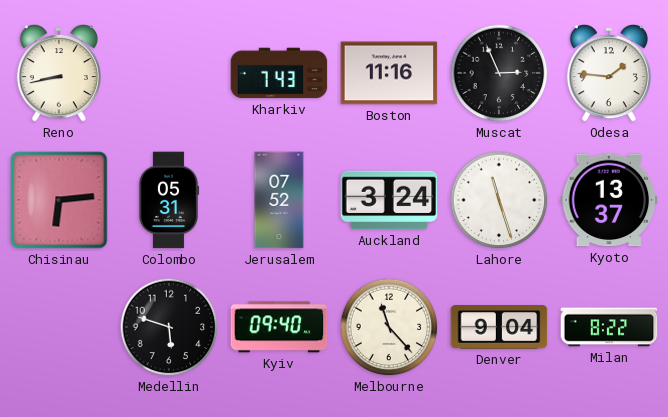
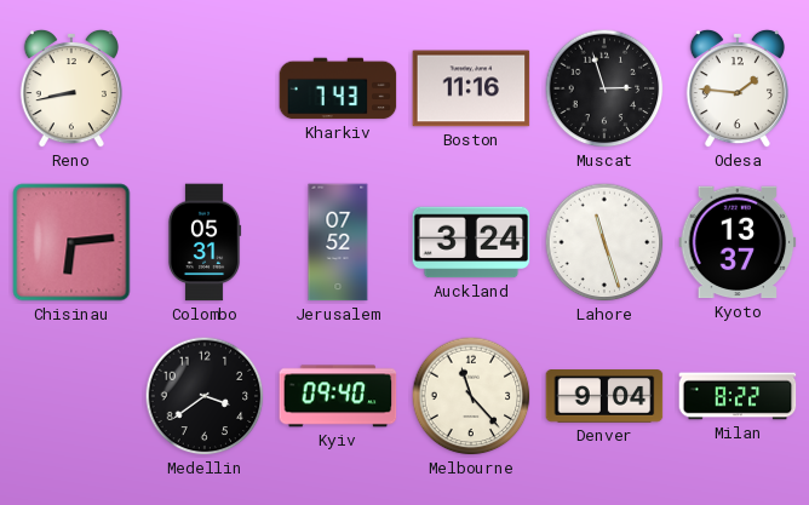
Muscat: 2:56 -> 2:57
Medellin: 5:48 -> 3:39
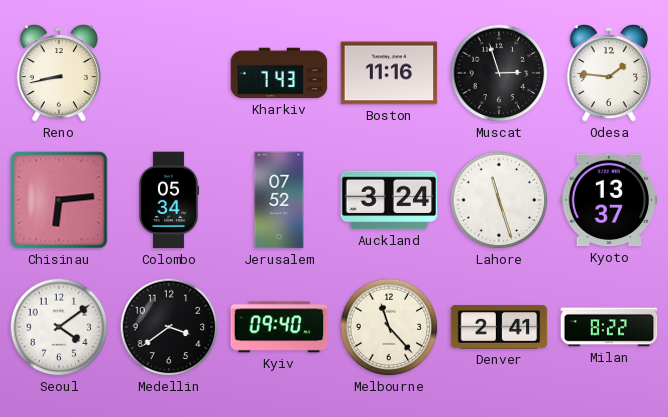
Colombo: 05:31 -> 05:34
Seoul: none -> 4:09
Denver: 9:04 -> 2:41
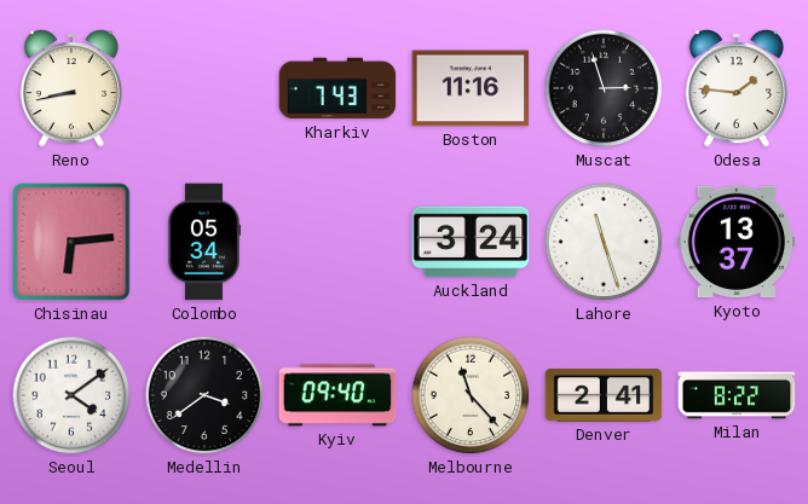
Jerusalem: 07:52 -> none
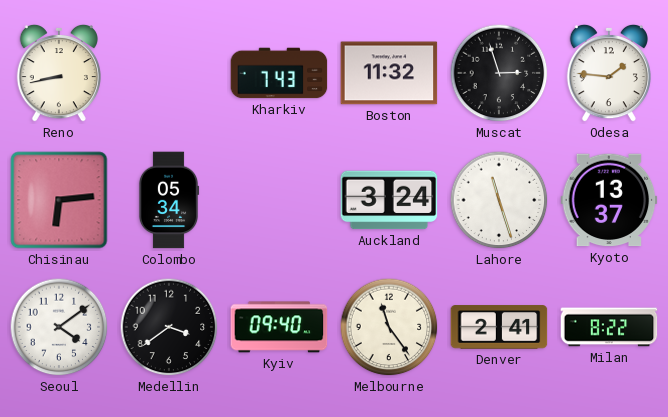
Boston: 11:16 -> 11:32
Melbourne: 11:23 -> 11:24
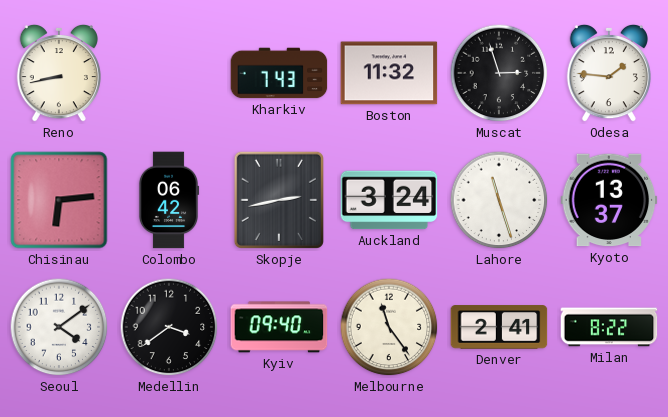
Colombo: 05:34 -> 06:42
Skopje: none -> 2:43
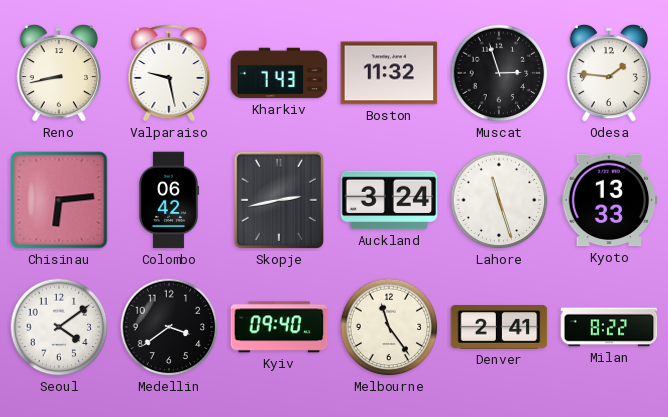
Valparaiso: none -> 9:28
Kyoto: 13:37 -> 13:33
